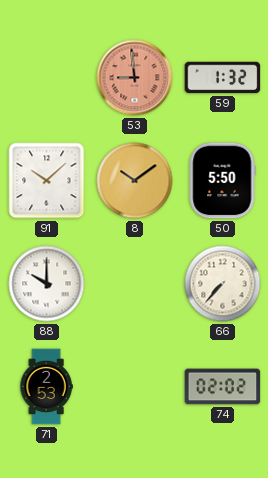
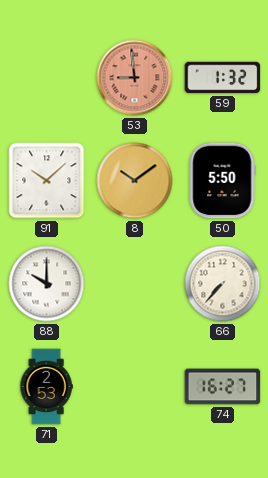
74: 02:02 -> 16:27
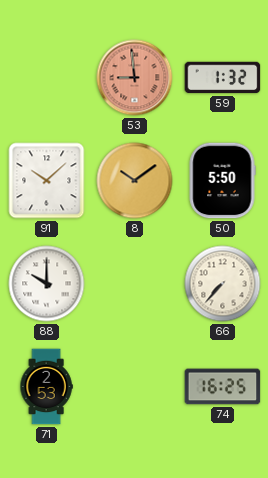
74: 16:27 -> 16:25
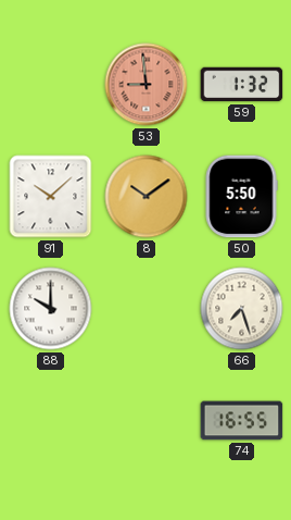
66: 7:37 -> 7:27
71: 2:53 -> none
74: 16:25 -> 16:55
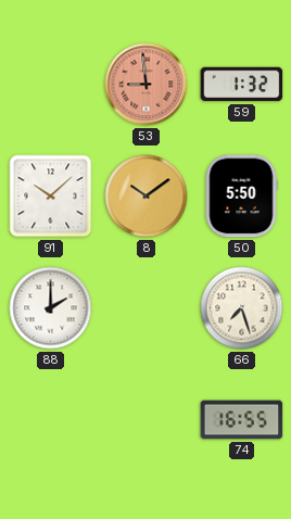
88: 10:00 -> 2:00
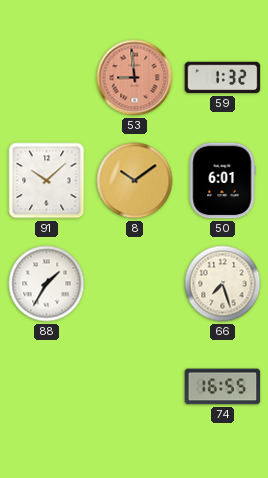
50: 5:50 -> 6:01
88: 2:00 -> 1:35
